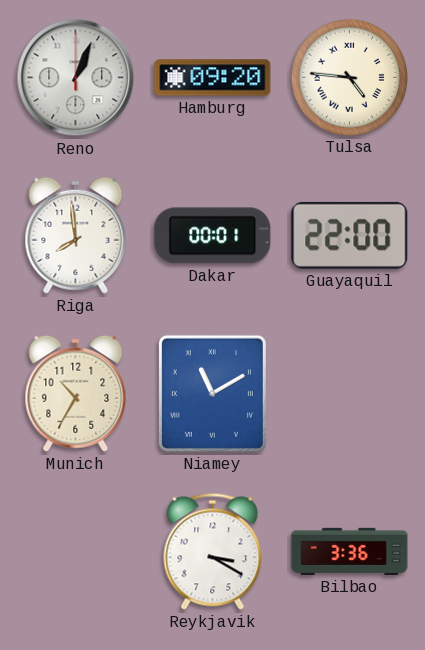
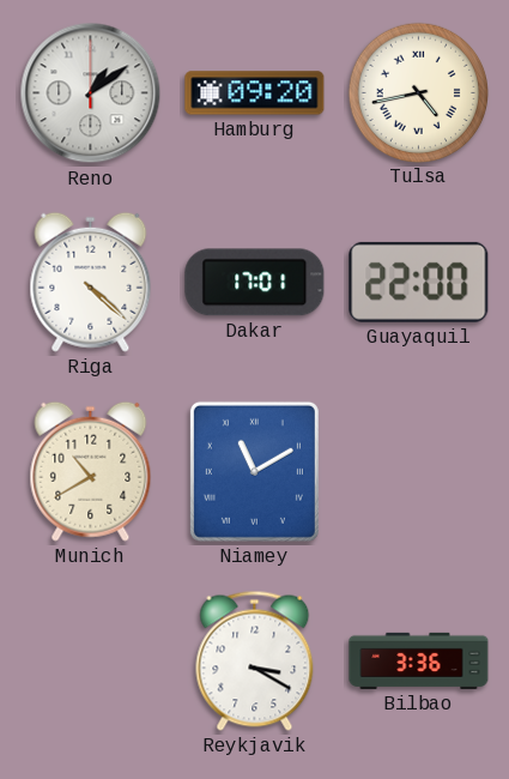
Reno: 1:04 -> 1:09
Tulsa: 4:46 -> 4:43
Riga: 7:59 -> 4:22
Dakar: 00:01 -> 17:01
Munich: 10:35 -> 10:40
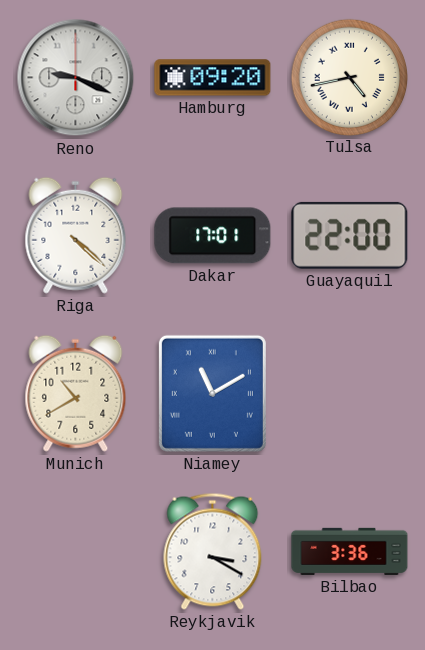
Reno: 1:09 -> 9:19
